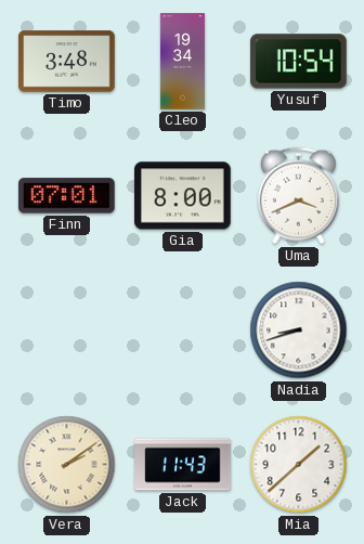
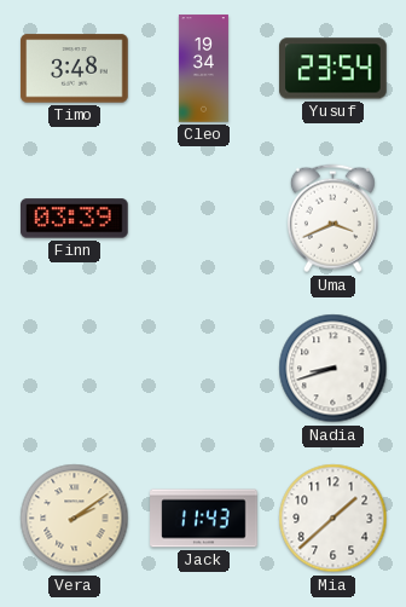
Yusuf: 10:54 -> 23:54
Finn: 07:01 -> 03:39
Gia: 8:00 -> none
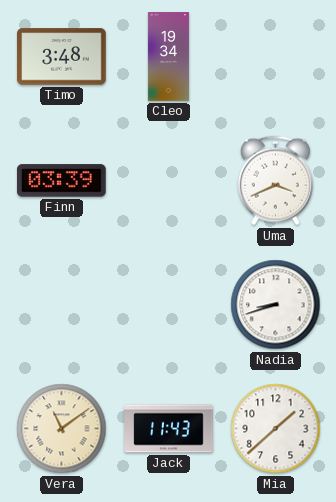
Yusuf: 23:54 -> none
Vera: 2:09 -> 11:09
